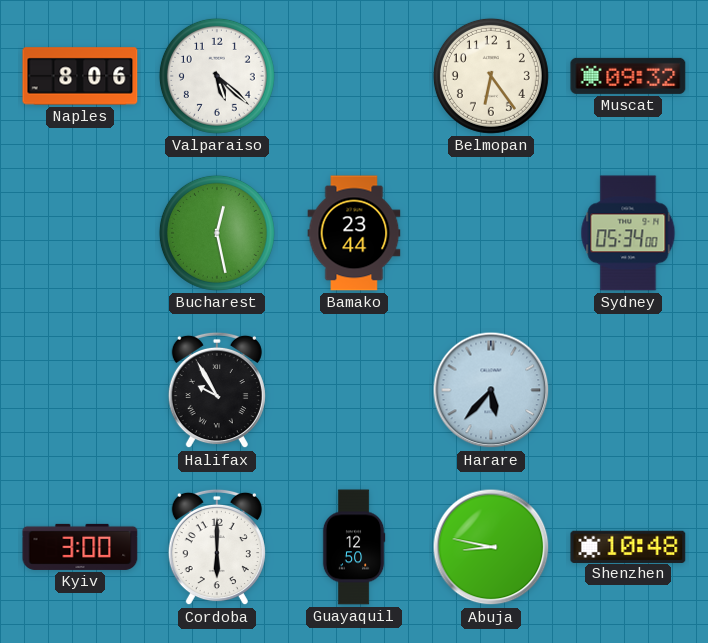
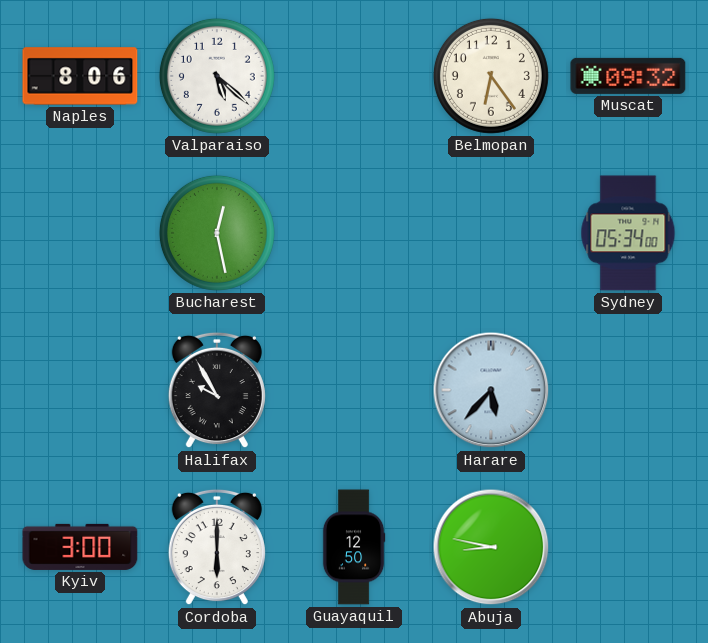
Bamako: 23:44 -> none
Shenzhen: 10:48 -> none
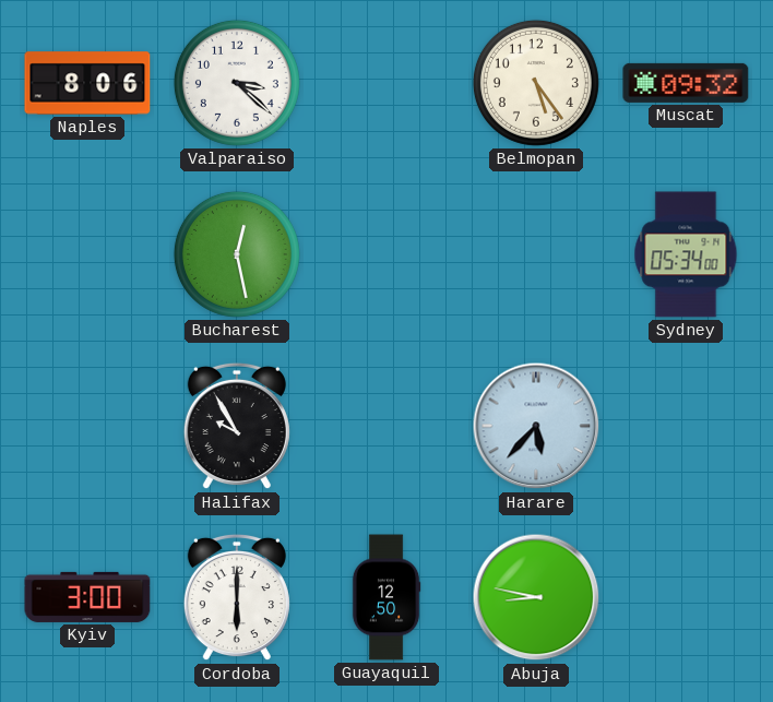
Valparaiso: 5:22 -> 3:22
Belmopan: 6:24 -> 5:24
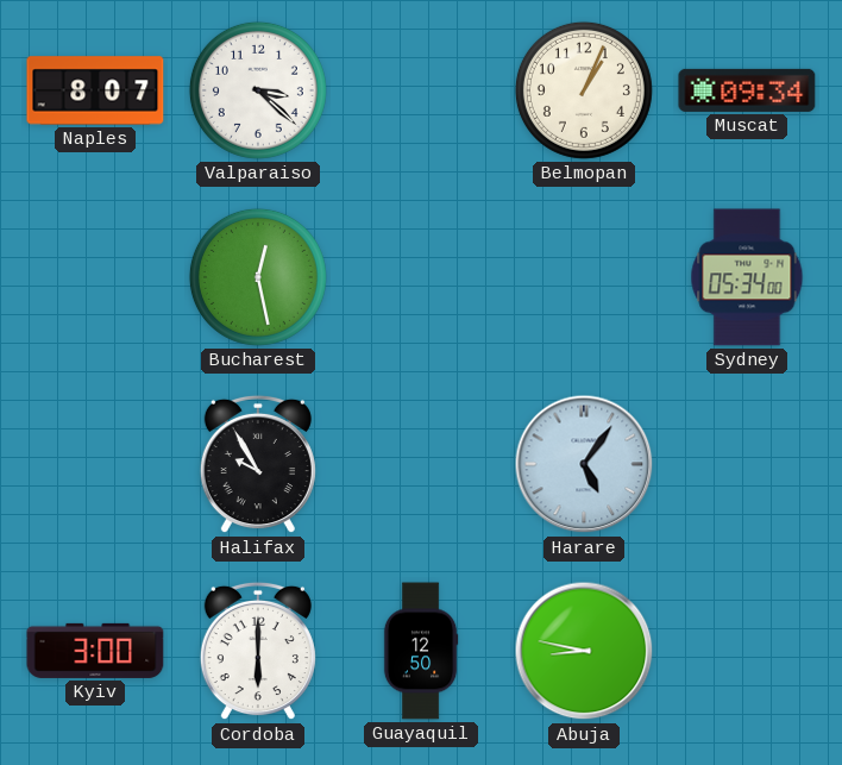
Naples: 8:06 -> 8:07
Belmopan: 5:24 -> 1:04
Muscat: 09:32 -> 09:34
Harare: 5:37 -> 5:06
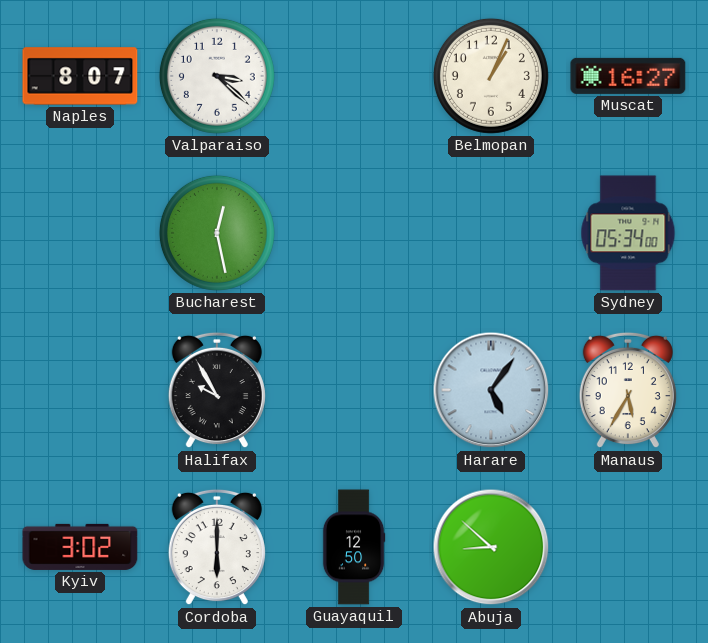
Muscat: 09:34 -> 16:27
Manaus: none -> 5:35
Kyiv: 3:00 -> 3:02
Abuja: 8:47 -> 8:52
